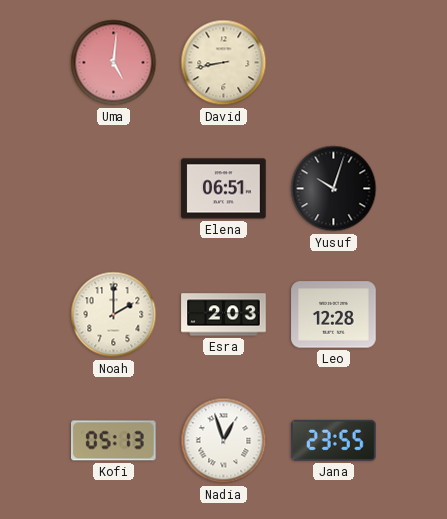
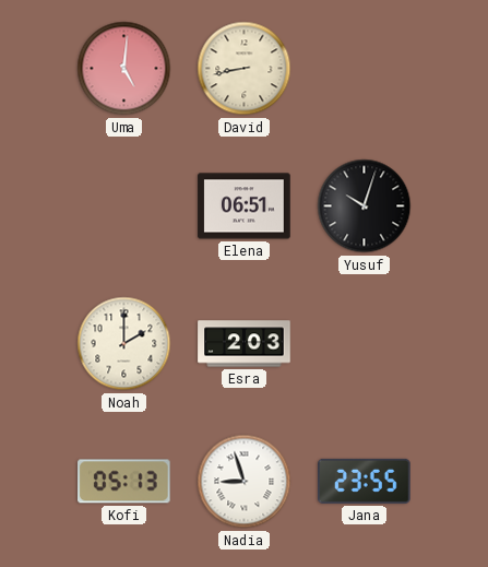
Leo: 12:28 -> none
Nadia: 12:57 -> 8:57
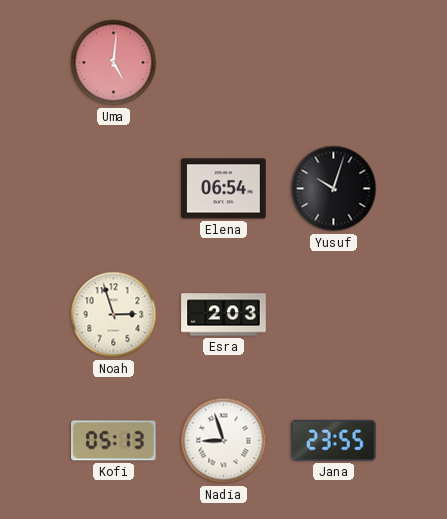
David: 8:43 -> none
Elena: 06:51 -> 06:54
Noah: 2:00 -> 2:57
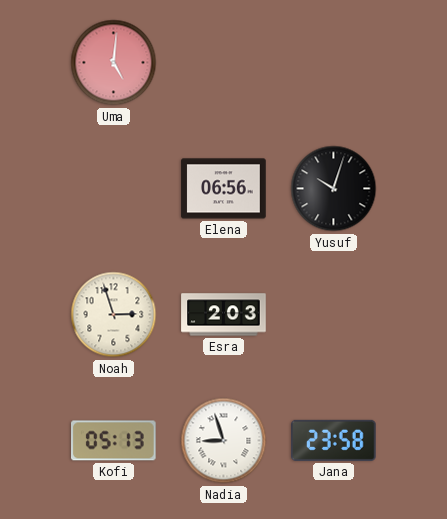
Elena: 06:54 -> 06:56
Jana: 23:55 -> 23:58
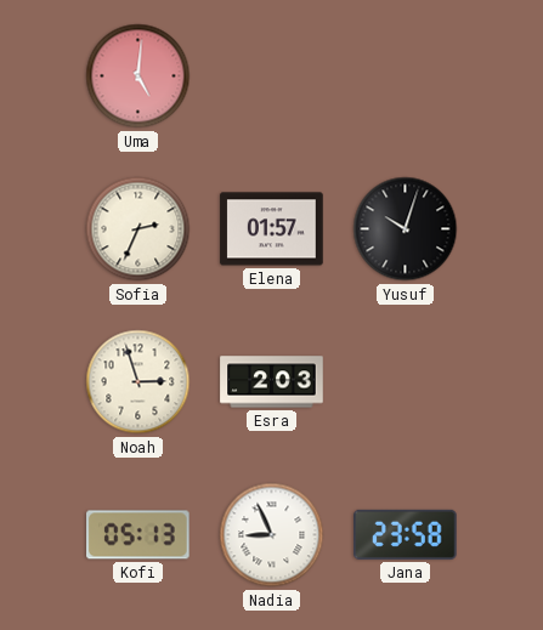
Sofia: none -> 2:34
Elena: 06:56 -> 01:57
Nadia: 8:57 -> 8:56
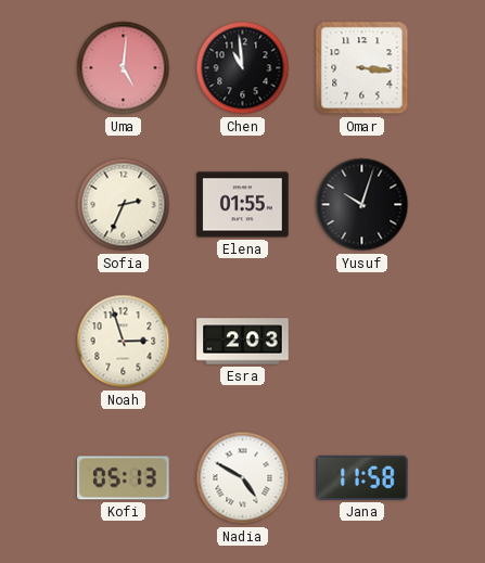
Chen: none -> 10:59
Omar: none -> 3:16
Elena: 01:57 -> 01:55
Nadia: 8:56 -> 4:50
Jana: 23:58 -> 11:58
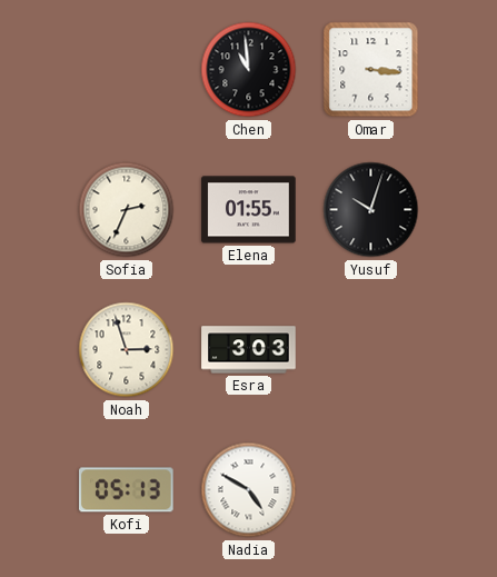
Uma: 5:01 -> none
Esra: 2:03 -> 3:03
Jana: 11:58 -> none
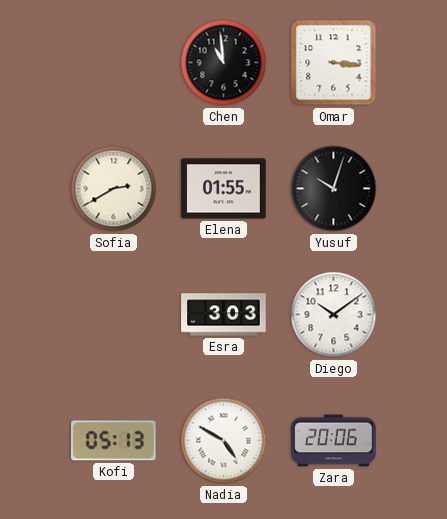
Sofia: 2:34 -> 2:40
Noah: 2:57 -> none
Diego: none -> 10:09
Zara: none -> 20:06
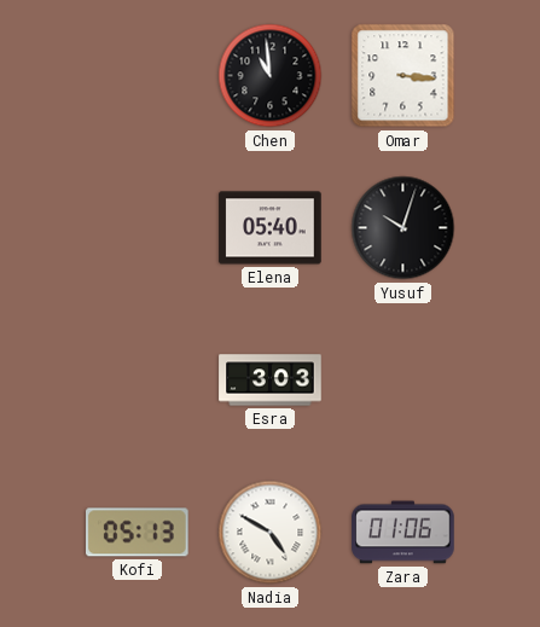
Sofia: 2:40 -> none
Elena: 01:55 -> 05:40
Diego: 10:09 -> none
Zara: 20:06 -> 01:06
